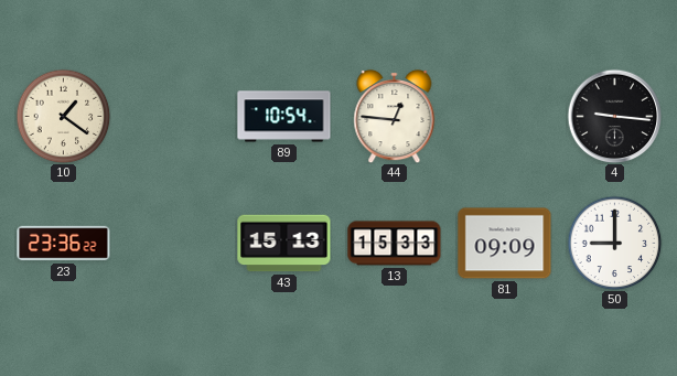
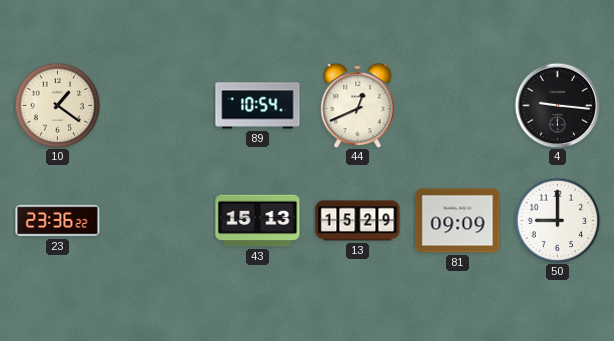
44: 12:46 -> 12:41
13: 15:33 -> 15:29
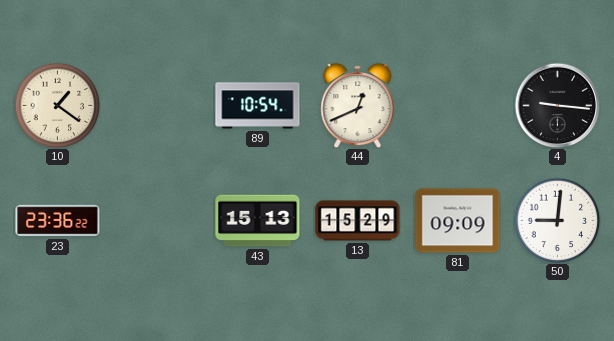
50: 9:00 -> 9:01
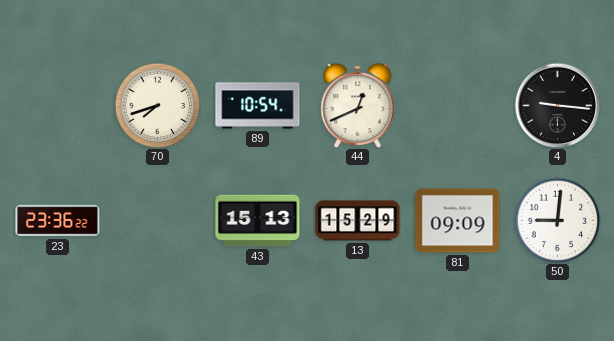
10: 1:21 -> none
70: none -> 7:42
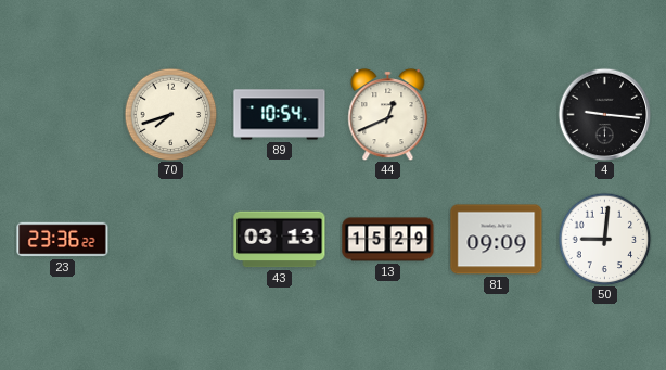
43: 15:13 -> 03:13
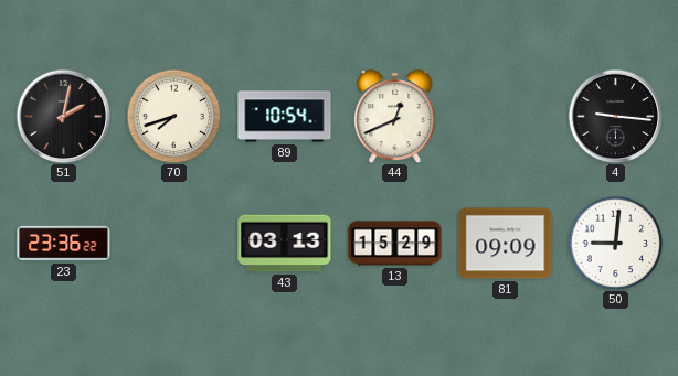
51: none -> 2:02
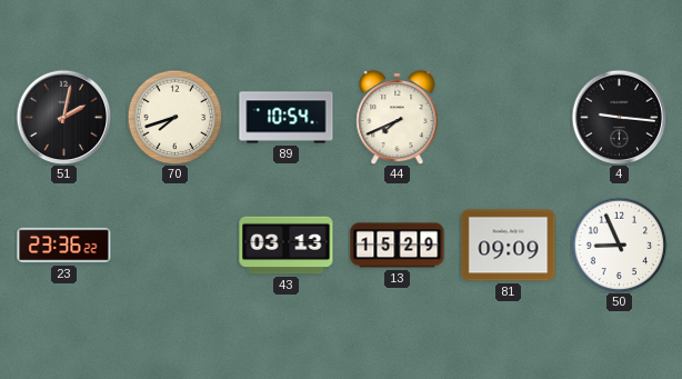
44: 12:41 -> 7:41
50: 9:01 -> 8:56
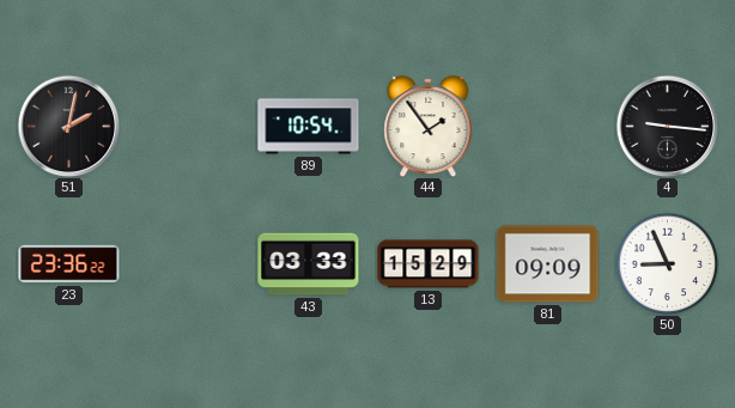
70: 7:42 -> none
44: 7:41 -> 1:54
43: 03:13 -> 03:33
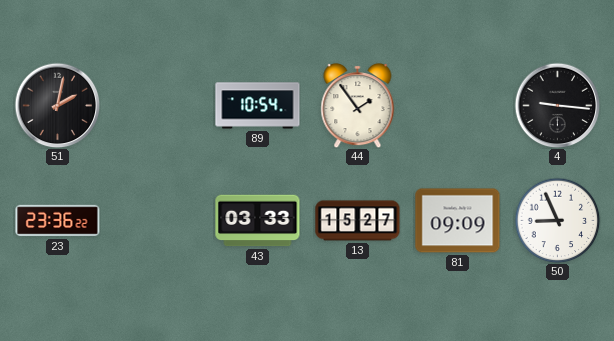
13: 15:29 -> 15:27
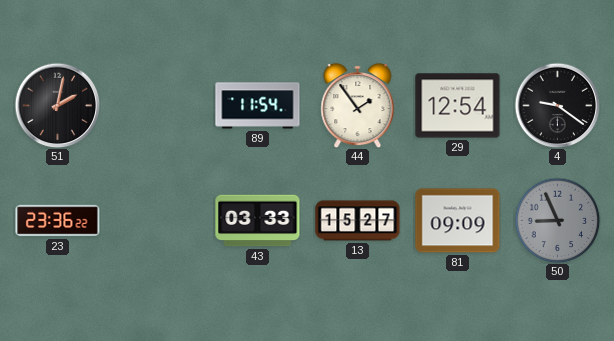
89: 10:54 -> 11:54
29: none -> 12:54
4: 9:16 -> 9:21
50 dial: white -> grey
